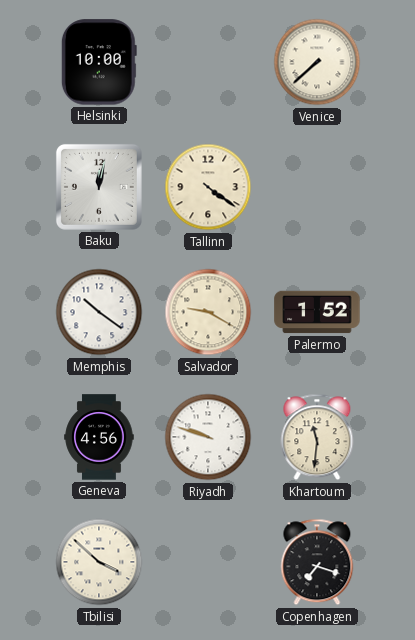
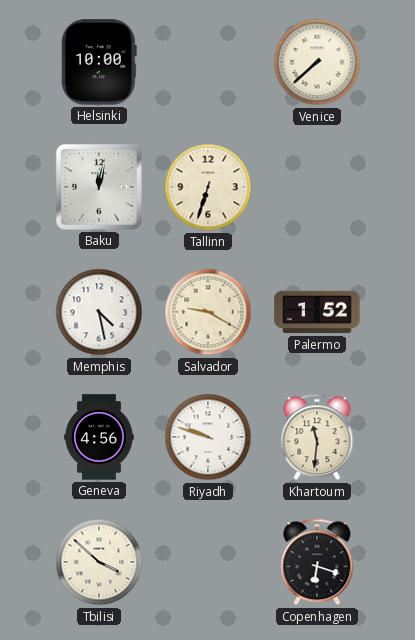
Tallinn: 4:21 -> 6:33
Memphis: 10:21 -> 4:28
Copenhagen: 7:18 -> 6:18
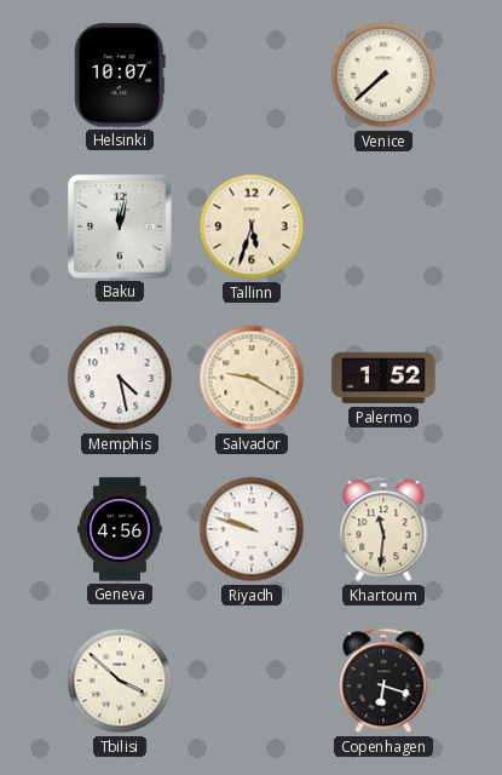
Helsinki: 10:00 -> 10:07
Tallinn: 6:33 -> 5:33
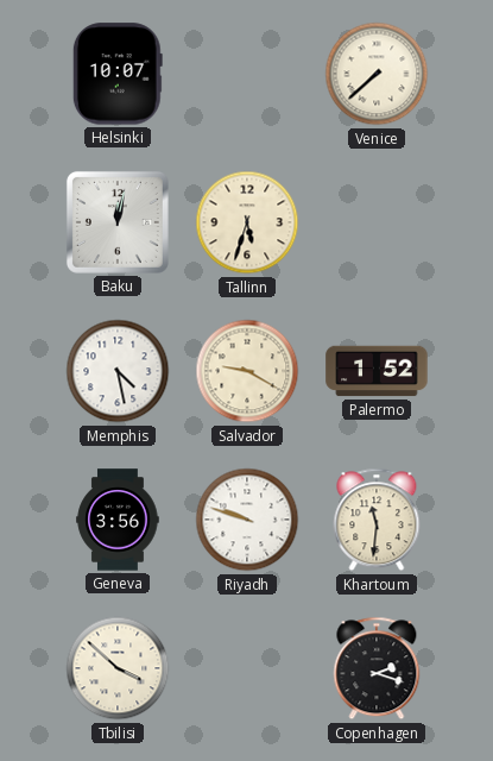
Geneva: 4:56 -> 3:56
Copenhagen: 6:18 -> 2:18
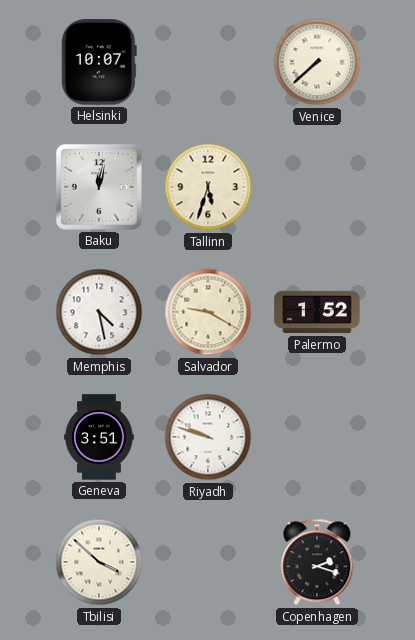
Geneva: 3:56 -> 3:51
Khartoum: 11:31 -> none
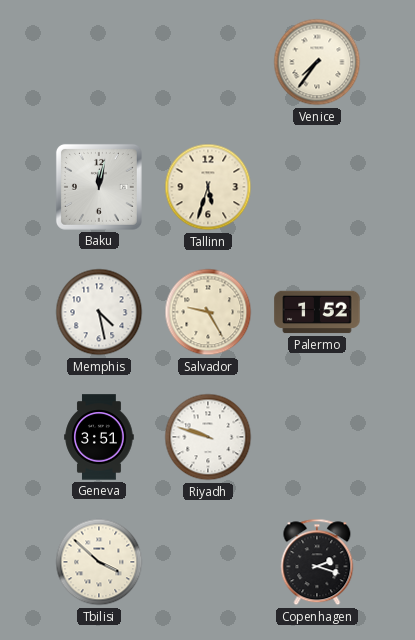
Helsinki: 10:07 -> none
Venice: 7:38 -> 7:36
Salvador: 9:20 -> 9:25
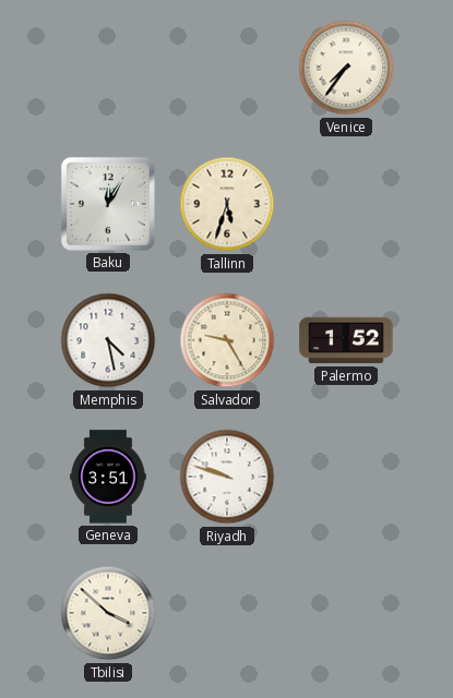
Baku: 12:02 -> 12:05
Copenhagen: 2:18 -> none
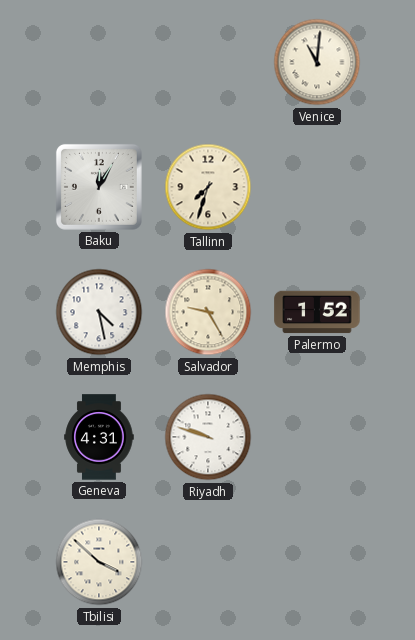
Venice: 7:36 -> 11:01
Tallinn: 5:33 -> 7:33
Geneva: 3:51 -> 4:31
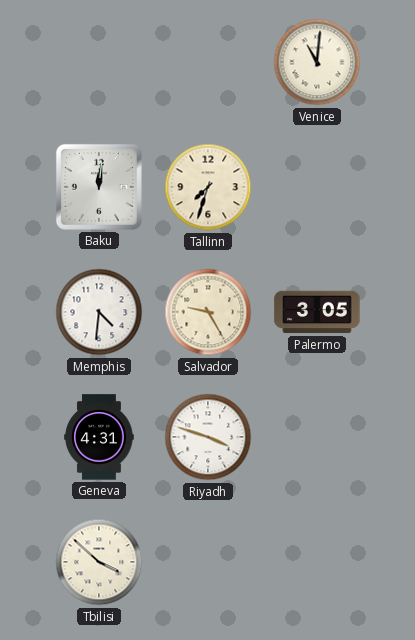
Baku: 12:05 -> 12:01
Memphis: 4:28 -> 4:31
Palermo: 1:52 -> 3:05
Riyadh: 9:48 -> 3:48
